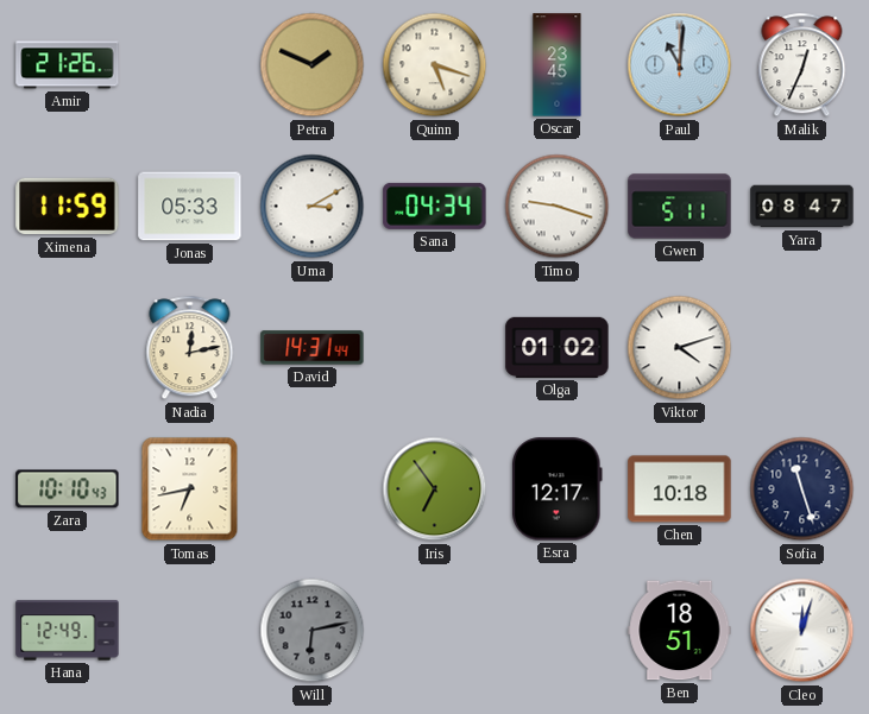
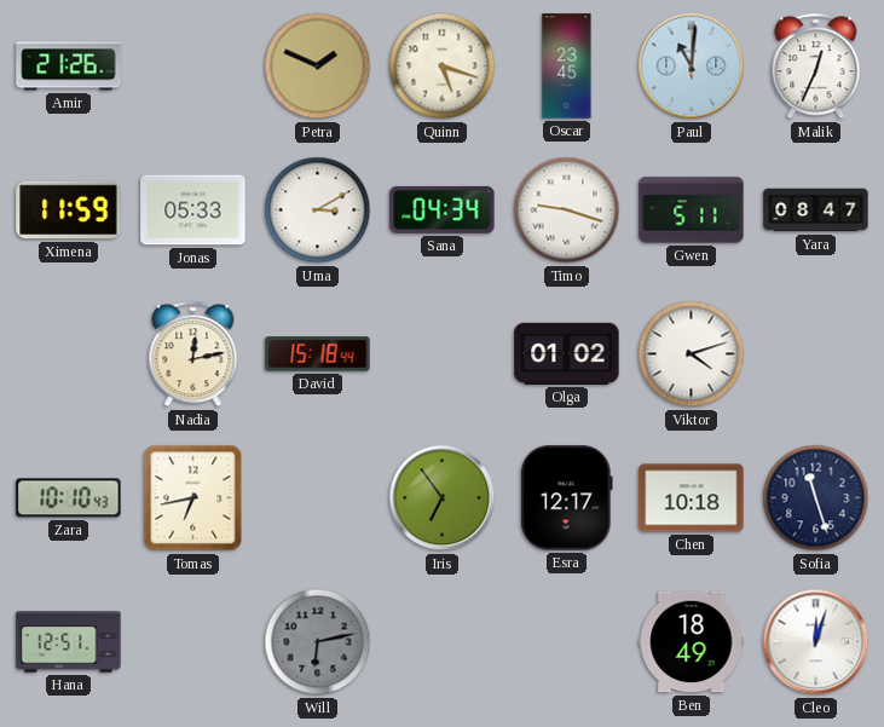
David: 14:31 -> 15:18
Hana: 12:49 -> 12:51
Ben: 18:51 -> 18:49
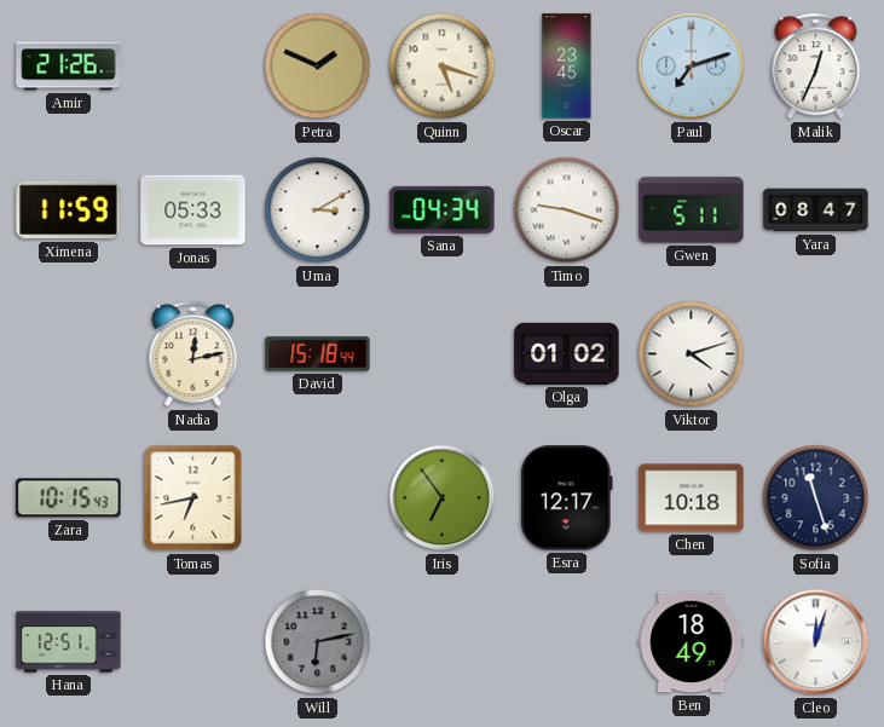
Paul: 11:01 -> 7:12
Zara: 10:10 -> 10:15
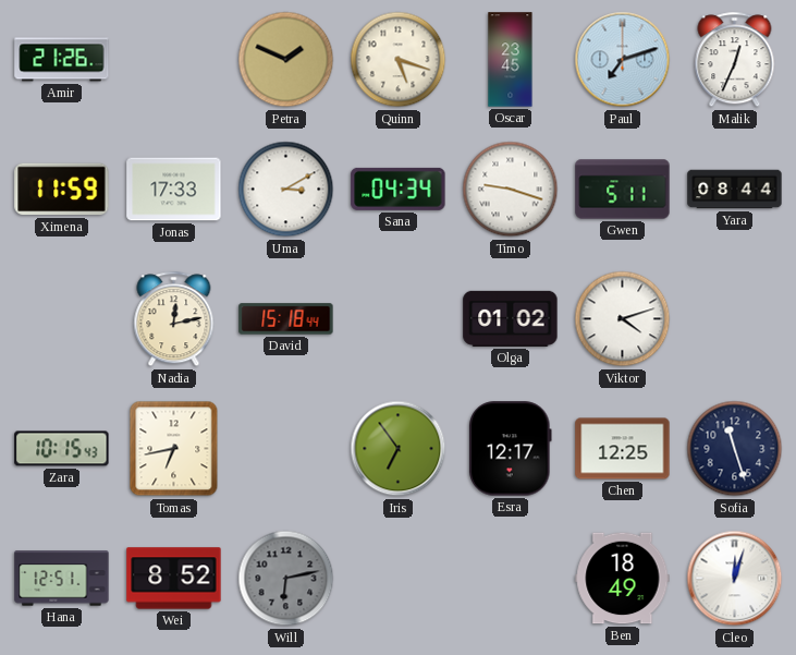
Jonas: 05:33 -> 17:33
Yara: 08:47 -> 08:44
Chen: 10:18 -> 12:25
Wei: none -> 8:52
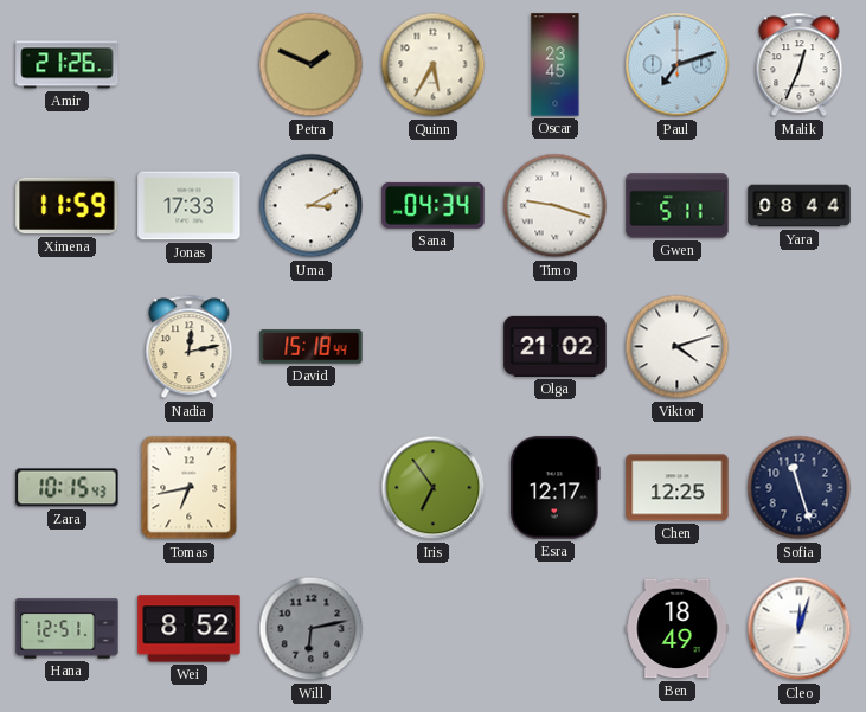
Quinn: 5:18 -> 5:35
Olga: 01:02 -> 21:02
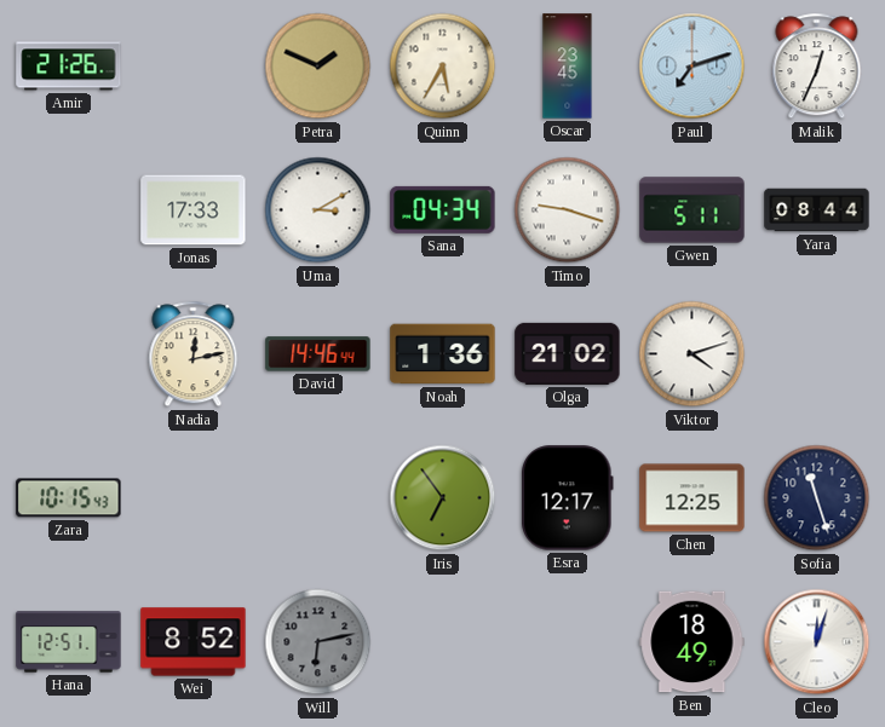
Ximena: 11:59 -> none
David: 15:18 -> 14:46
Noah: none -> 1:36
Tomas: 6:43 -> none
